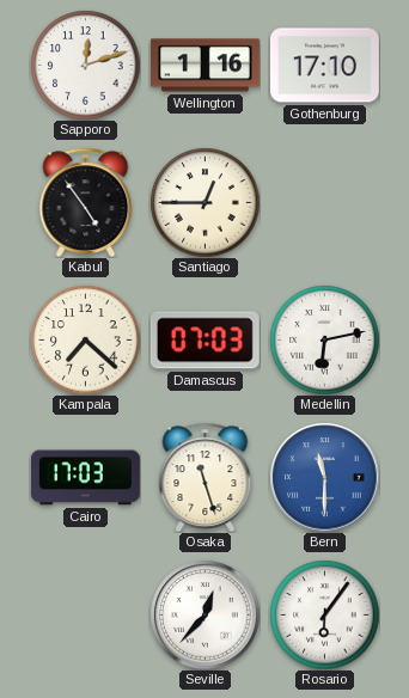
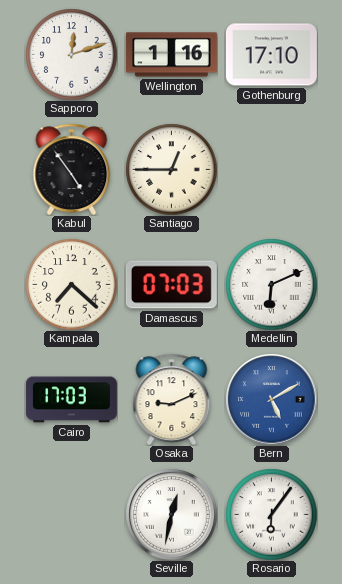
Medellin: 6:13 -> 6:11
Osaka: 11:27 -> 9:11
Bern: 11:30 -> 5:10
Seville: 12:37 -> 12:32
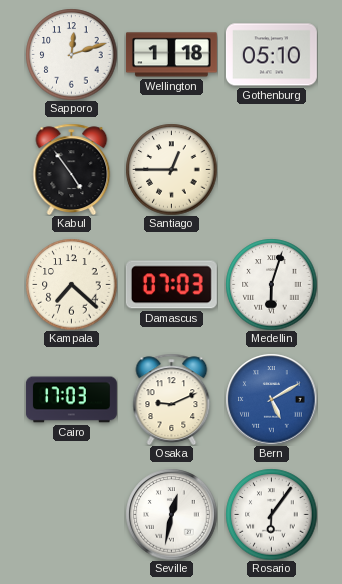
Wellington: 1:16 -> 1:18
Gothenburg: 17:10 -> 05:10
Medellin: 6:11 -> 6:03
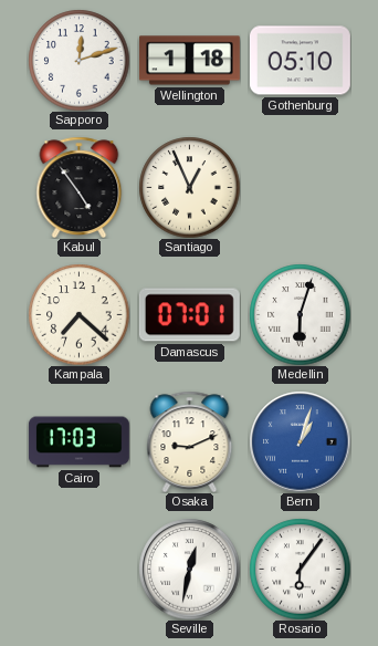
Santiago: 12:45 -> 12:56
Damascus: 07:03 -> 07:01
Bern: 5:10 -> 1:03
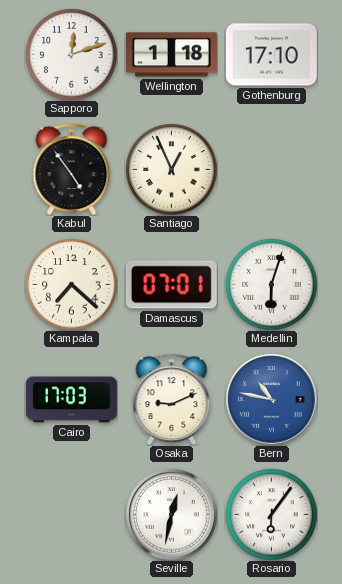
Gothenburg: 05:10 -> 17:10
Bern: 1:03 -> 10:47
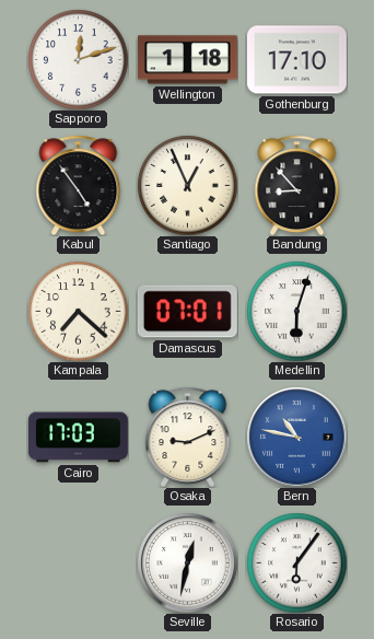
Bandung: none -> 8:53
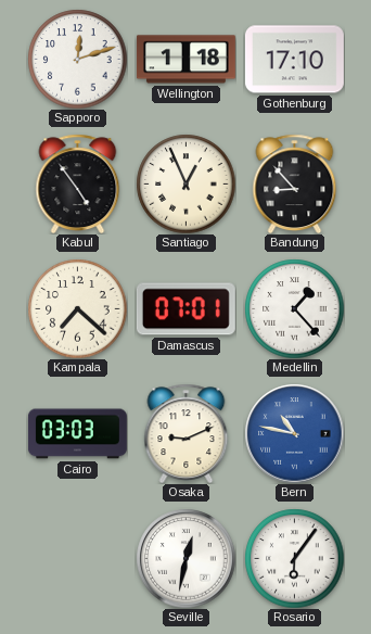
Medellin: 6:03 -> 1:23
Cairo: 17:03 -> 03:03
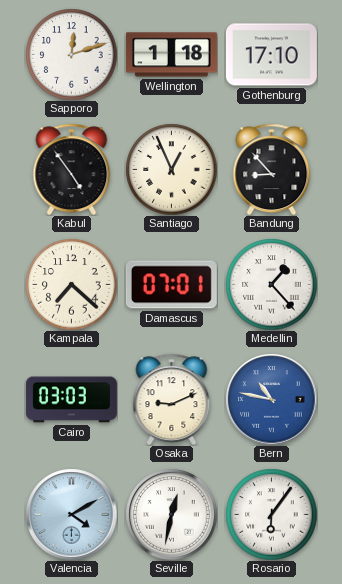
Valencia: none -> 4:10
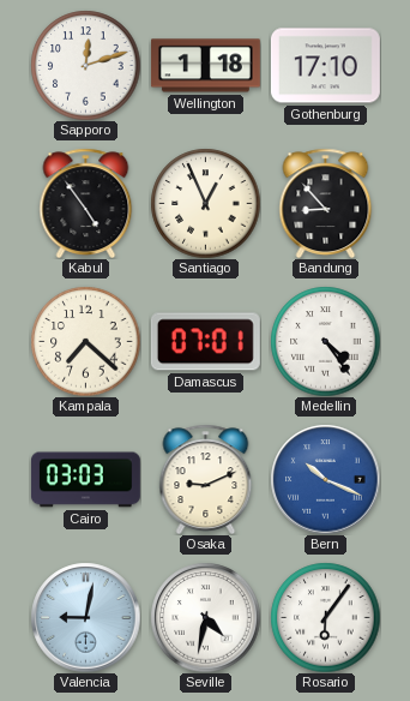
Medellin: 1:23 -> 4:24
Bern: 10:47 -> 10:19
Valencia: 4:10 -> 9:02
Seville: 12:32 -> 4:32
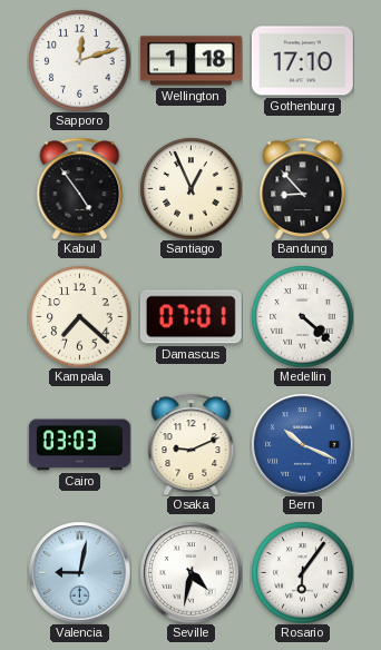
Medellin: 4:24 -> 4:22
